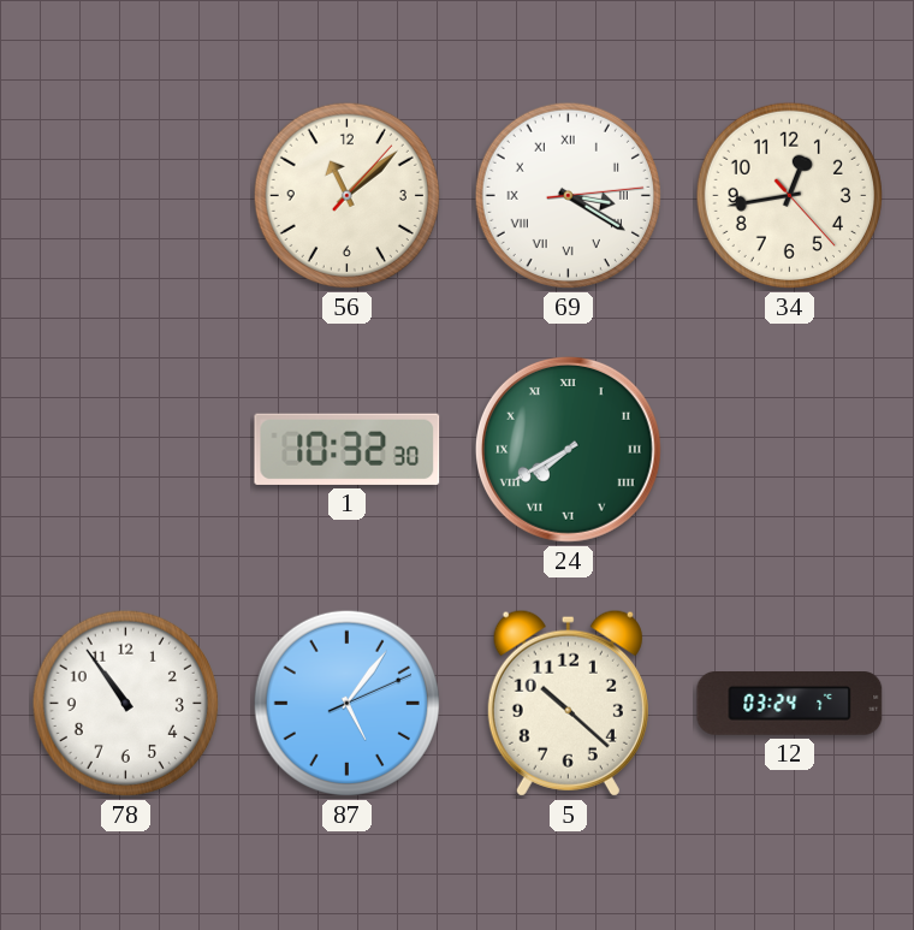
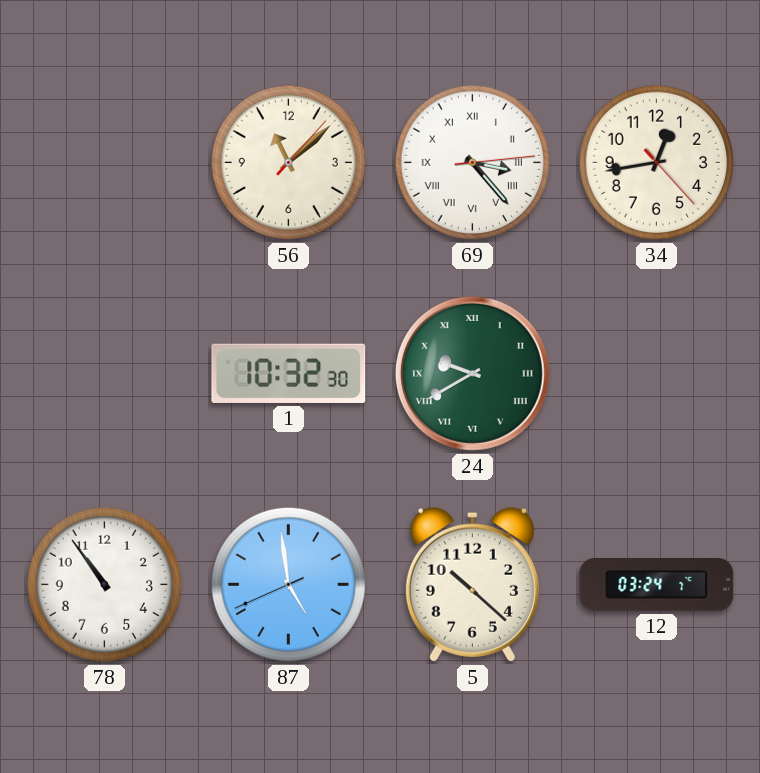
69: 3:20 -> 3:23
24: 7:40 -> 9:40
87: 5:06 -> 4:58
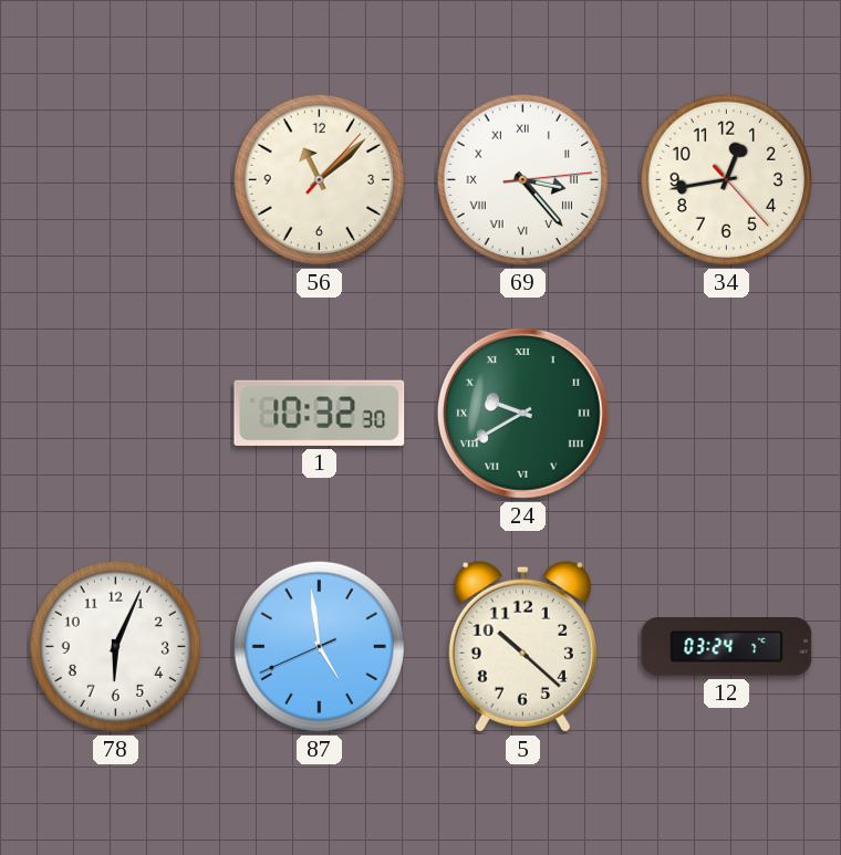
78: 10:54 -> 6:04
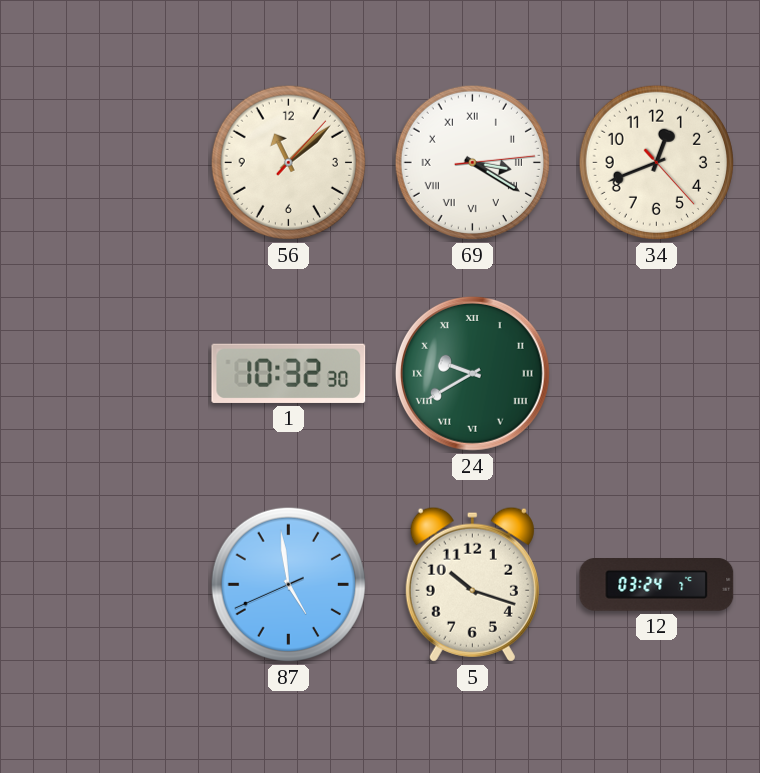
69: 3:23 -> 3:20
34: 12:43 -> 12:41
78: 6:04 -> none
5: 10:22 -> 10:18
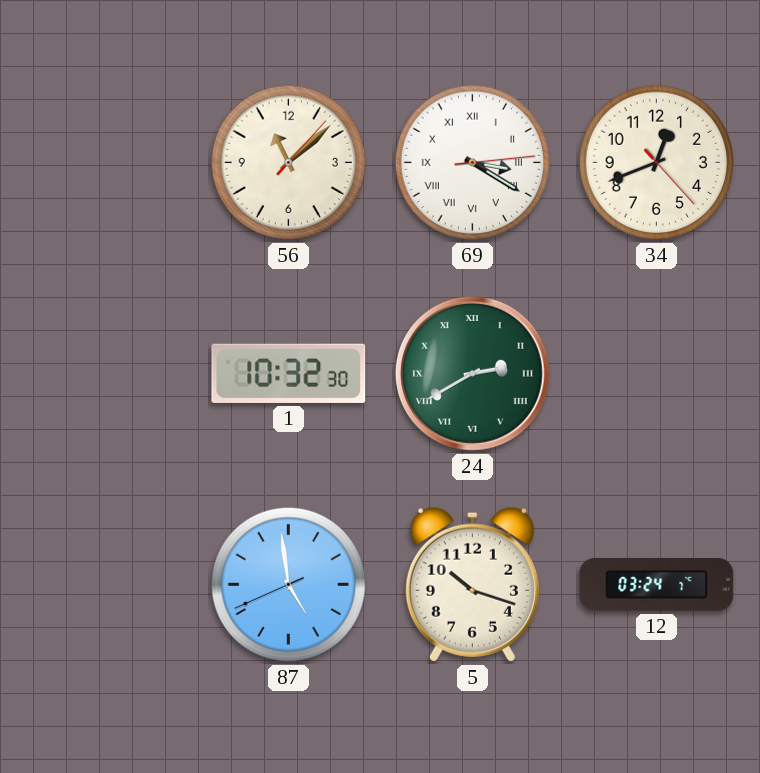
24: 9:40 -> 2:40
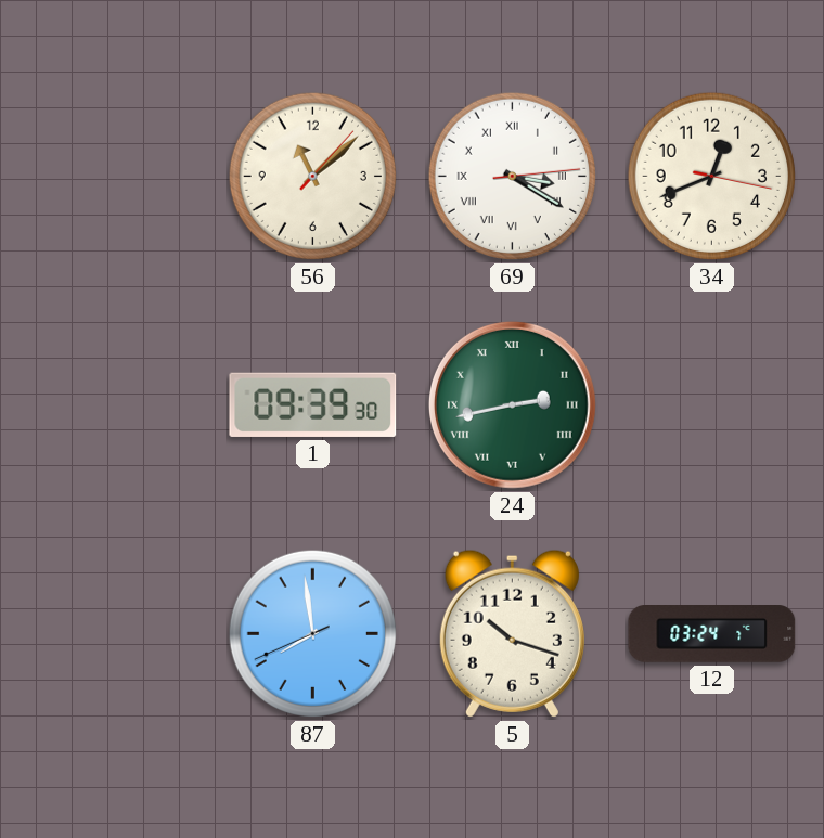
34: 12:41:23 -> 12:41:17
1: 10:32 -> 09:39
24: 2:40 -> 2:43
87: 4:58 -> 7:58
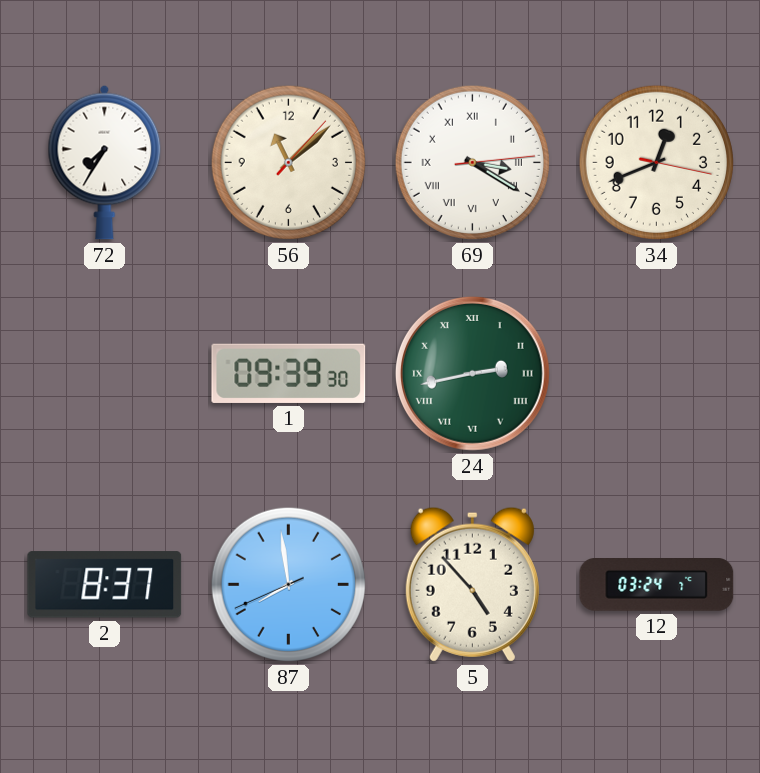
72: none -> 7:35
2: none -> 8:37
5: 10:18 -> 4:53
